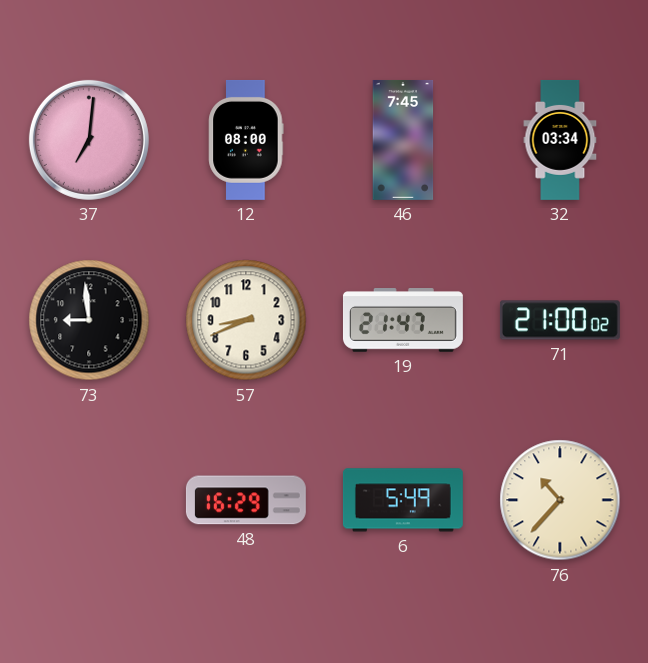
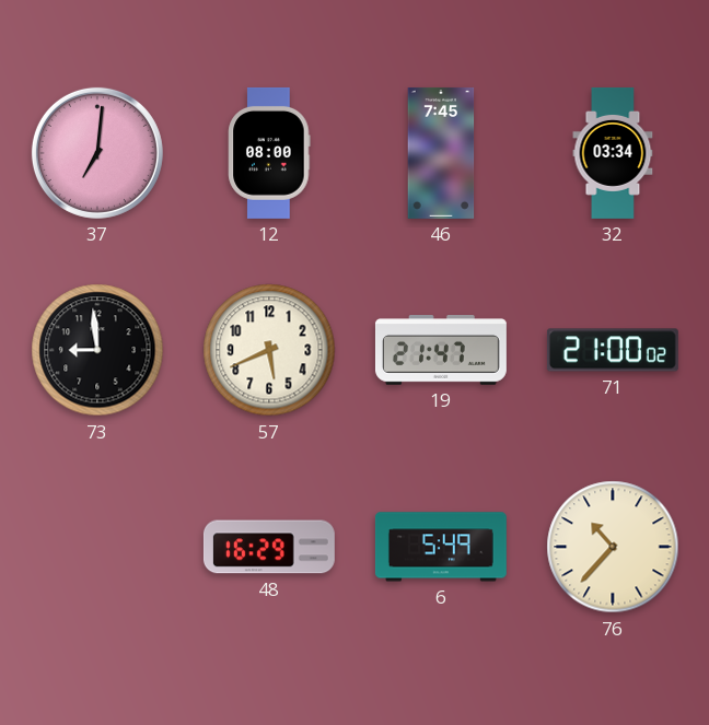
57: 8:41 -> 5:41
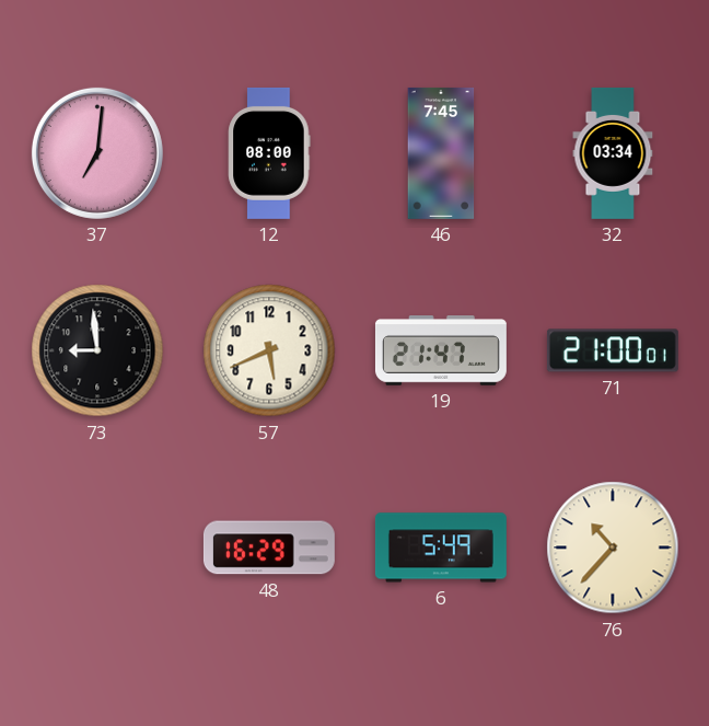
71: 21:00:02 -> 21:00:01
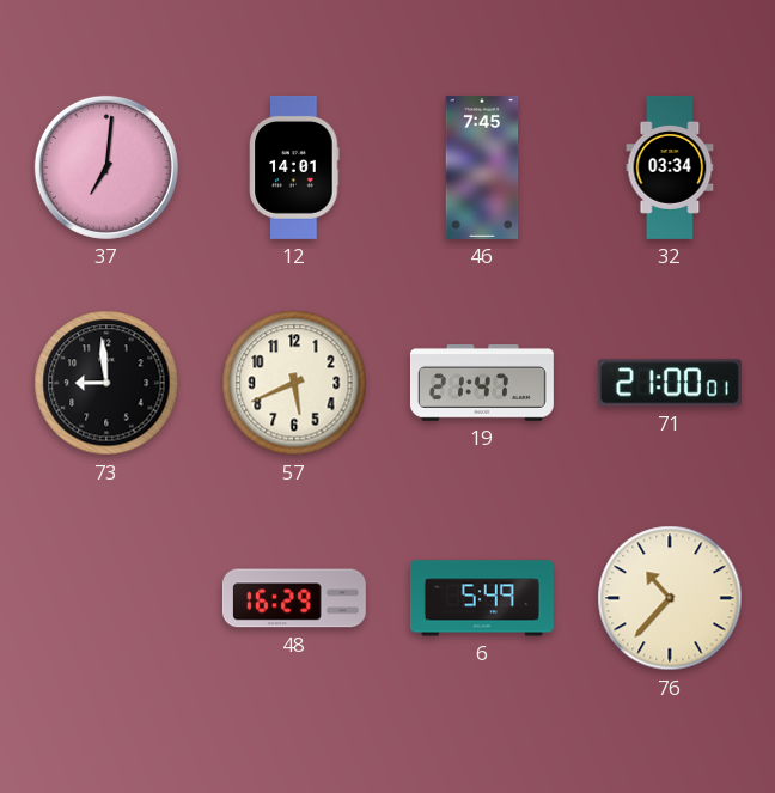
12: 08:00 -> 14:01
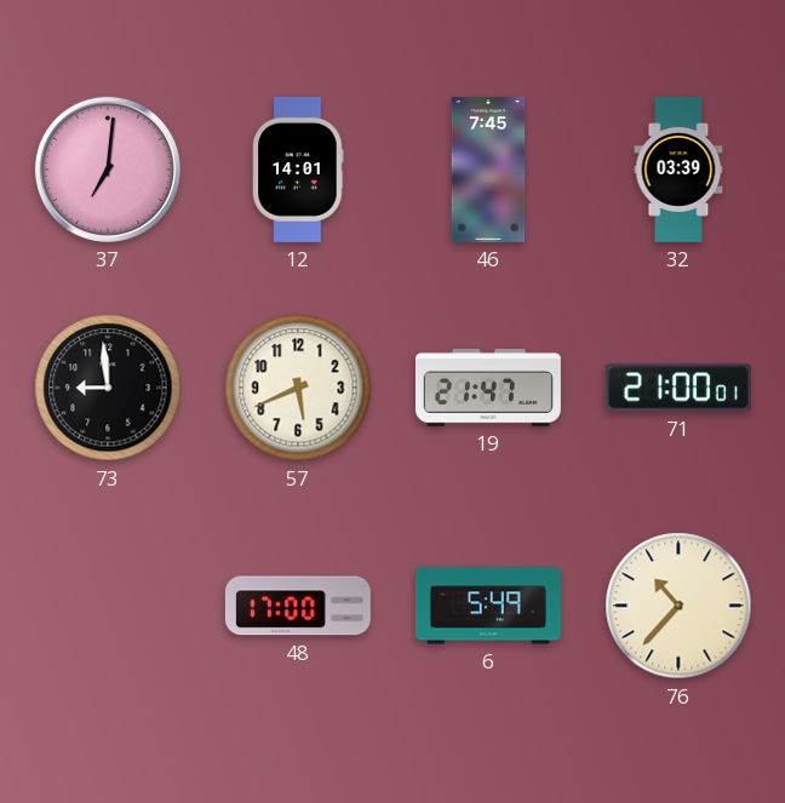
32: 03:34 -> 03:39
48: 16:29 -> 17:00
